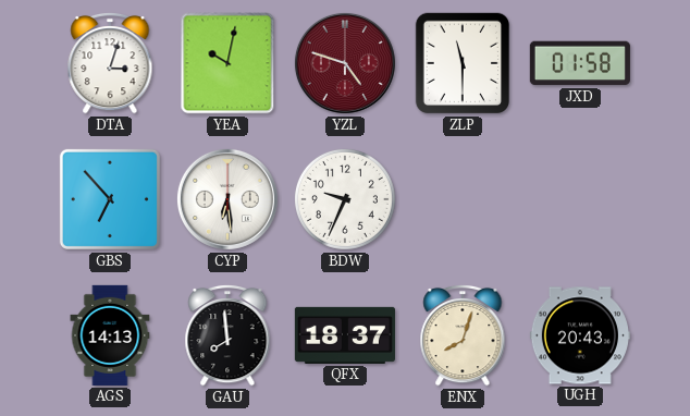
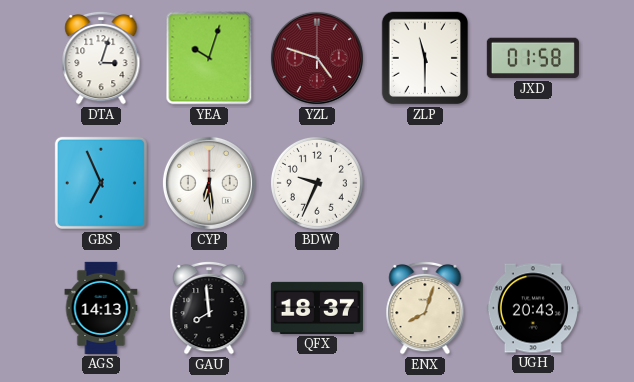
YEA: 10:02 -> 10:03
GBS: 6:53 -> 6:56
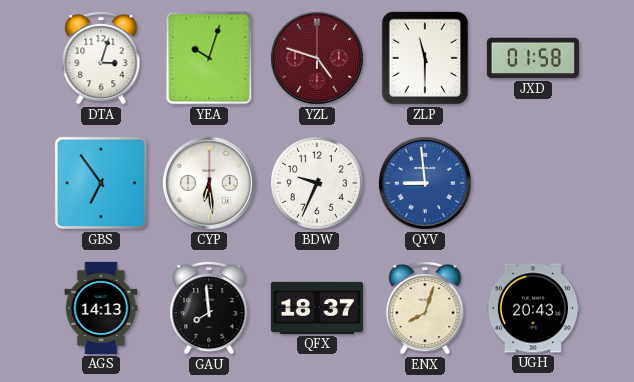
GBS: 6:56 -> 6:54
QYV: none -> 8:59
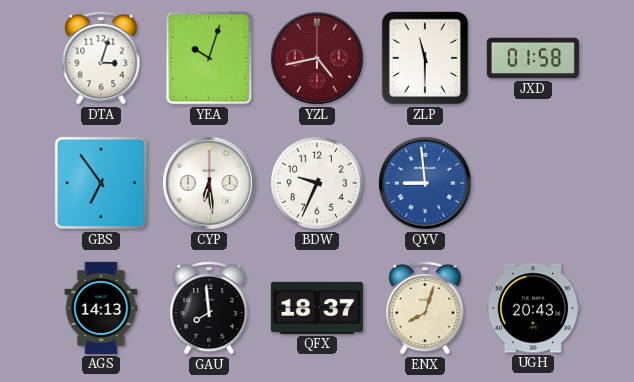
YZL: 4:48 -> 4:43
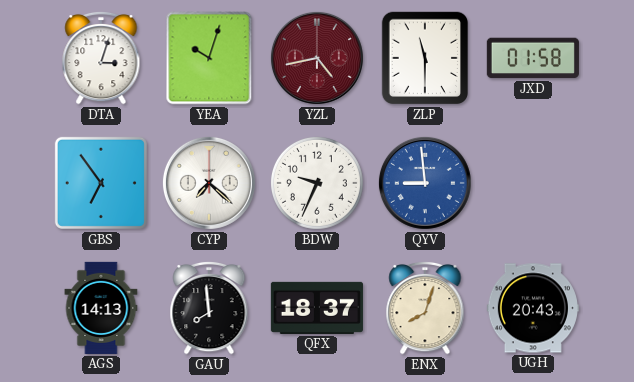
CYP: 6:29 -> 7:22
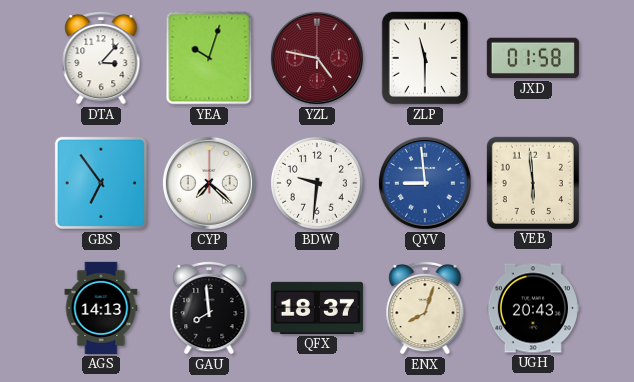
DTA: 3:03 -> 3:07
YZL: 4:43 -> 4:47
BDW: 9:34 -> 9:31
VEB: none -> 5:59
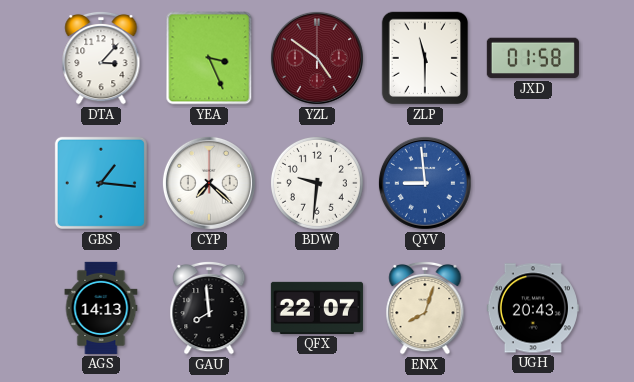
YEA: 10:03 -> 3:26
YZL: 4:47 -> 4:51
GBS: 6:54 -> 1:16
VEB: 5:59 -> none
QFX: 18:37 -> 22:07
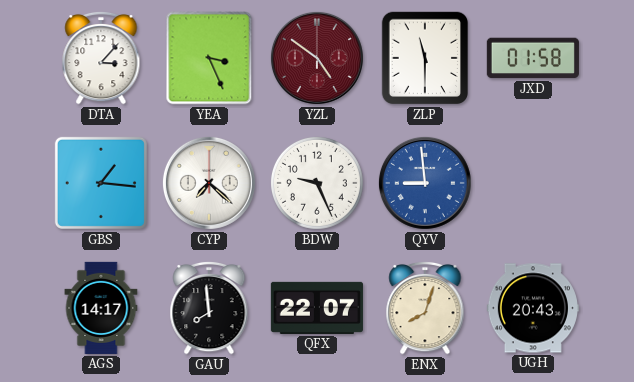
BDW: 9:31 -> 9:26
AGS: 14:13 -> 14:17
